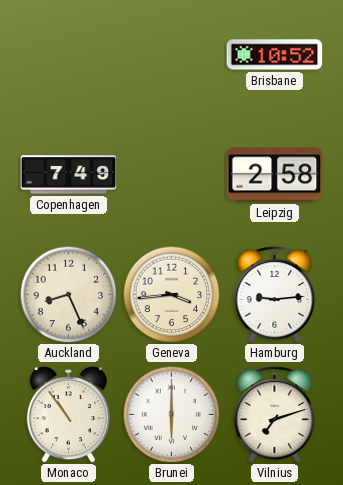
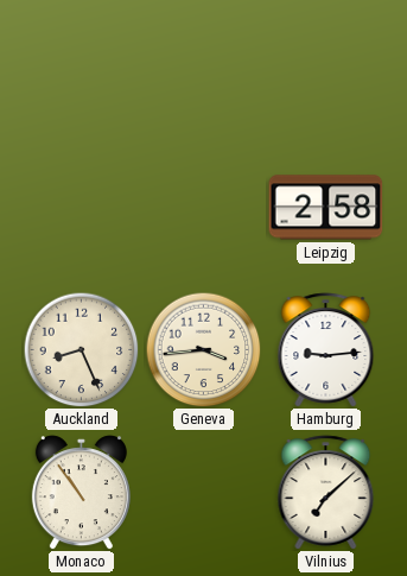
Brisbane: 10:52 -> none
Copenhagen: 7:49 -> none
Brunei: 6:00 -> none
Vilnius: 7:12 -> 7:08
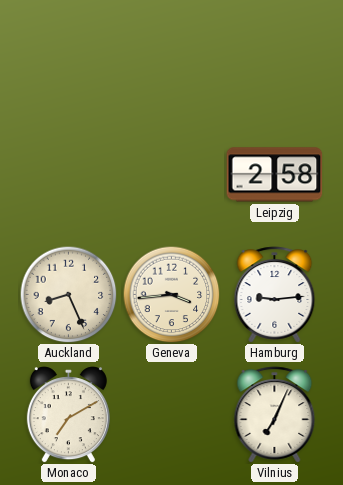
Monaco: 10:54 -> 7:10
Vilnius: 7:08 -> 7:04
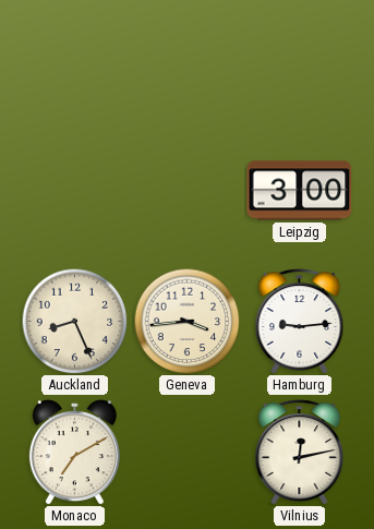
Leipzig: 2:58 -> 3:00
Vilnius: 7:04 -> 12:13
